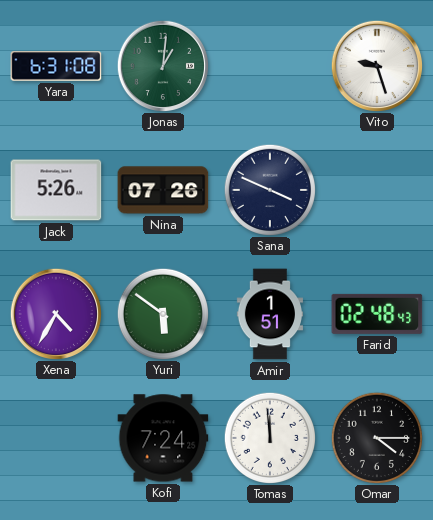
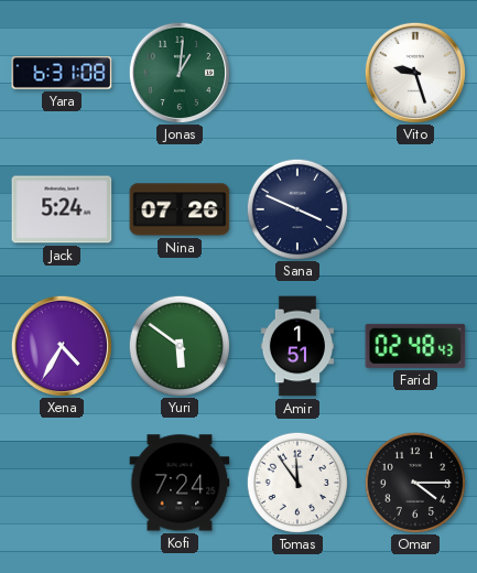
Jack: 5:26 -> 5:24
Tomas: 11:59 -> 11:54
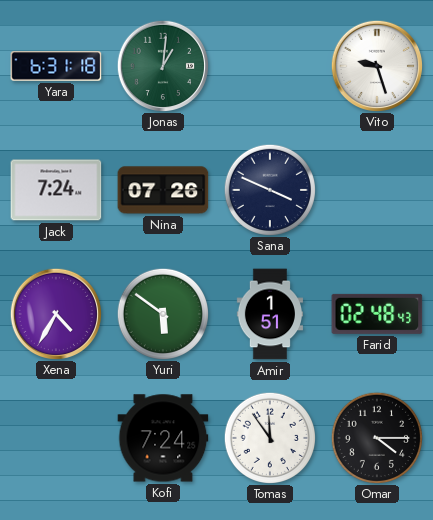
Yara: 6:31:08 -> 6:31:18
Jack: 5:24 -> 7:24
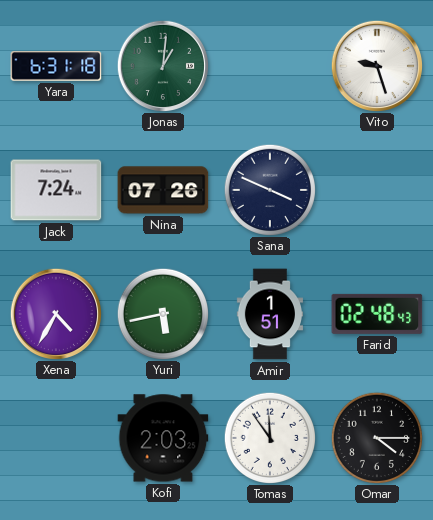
Yuri: 5:51 -> 5:43
Kofi: 7:24 -> 2:03
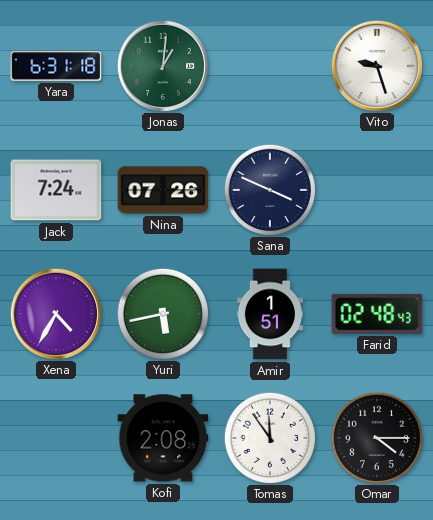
Kofi: 2:03 -> 2:08
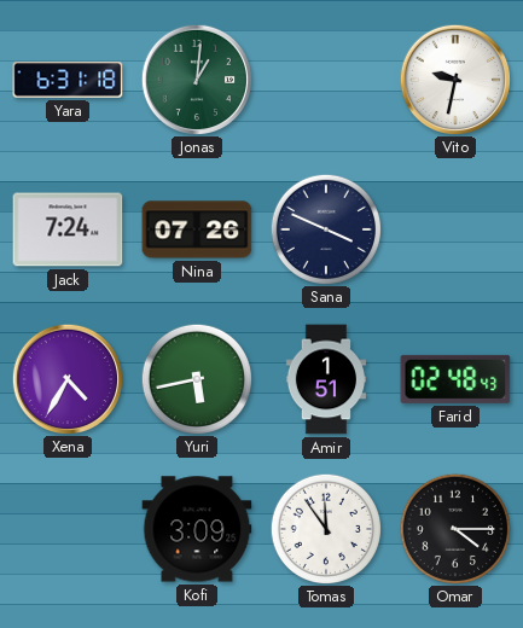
Vito: 9:27 -> 9:32
Kofi: 2:08 -> 3:09
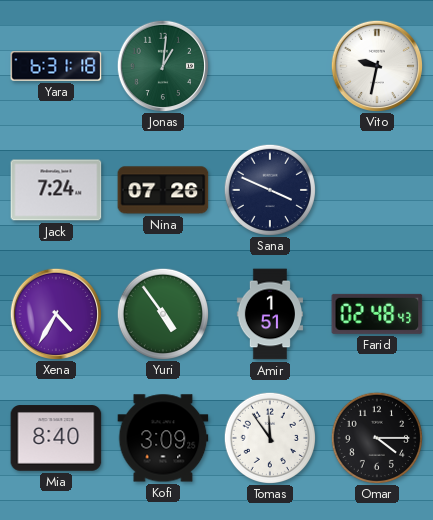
Yuri: 5:43 -> 4:54
Mia: none -> 8:40
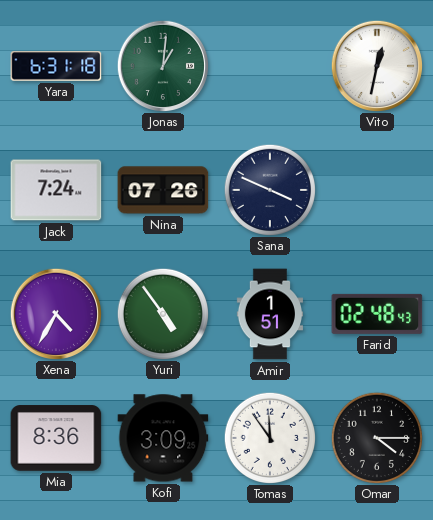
Vito: 9:32 -> 12:32
Mia: 8:40 -> 8:36
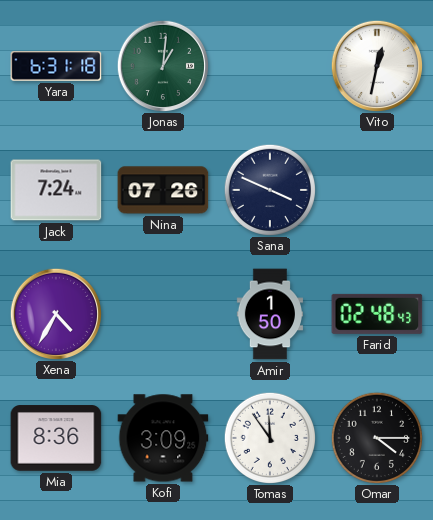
Yuri: 4:54 -> none
Amir: 1:51 -> 1:50
